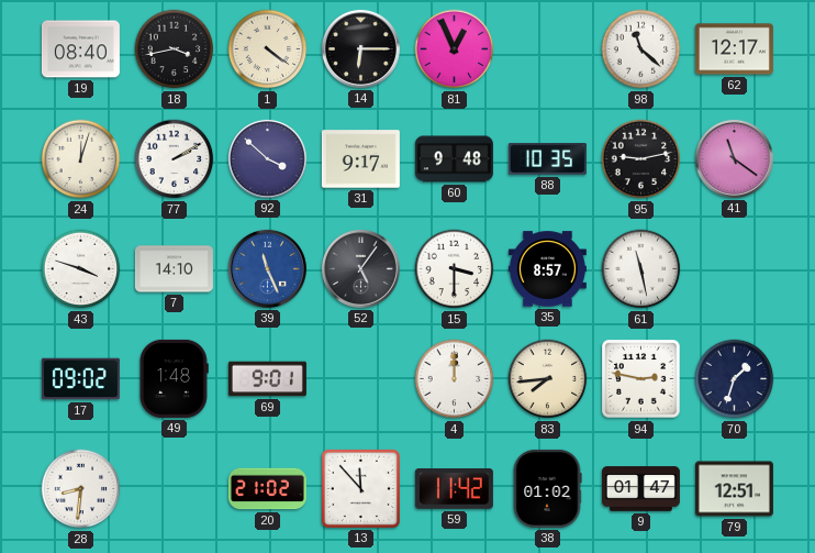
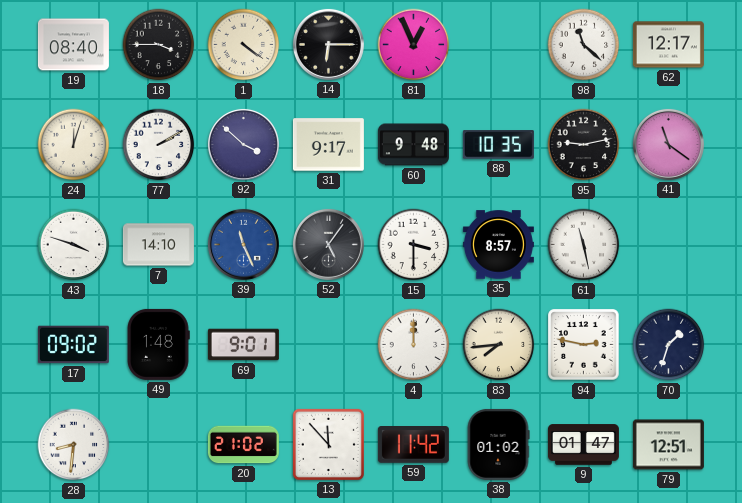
18: 3:43 -> 3:45
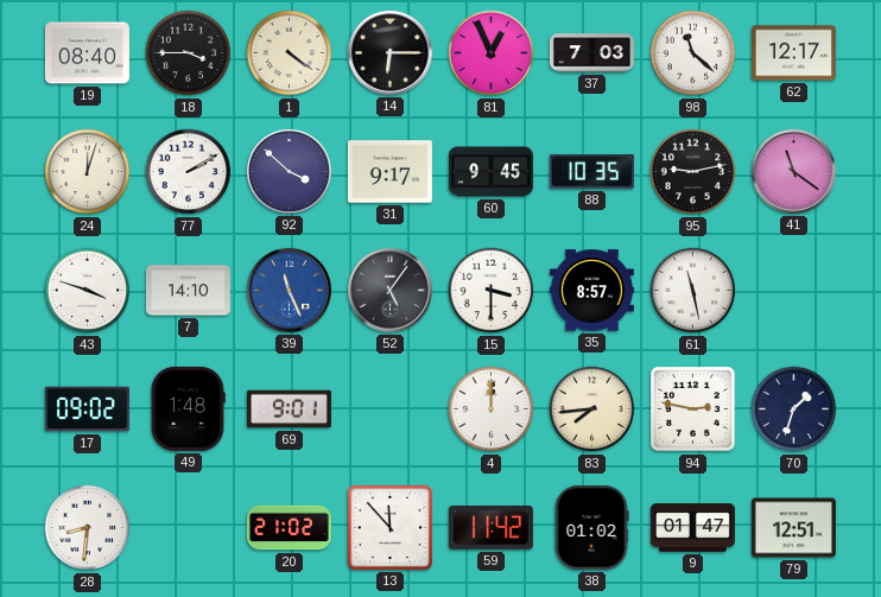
37: none -> 7:03
60: 9:48 -> 9:45
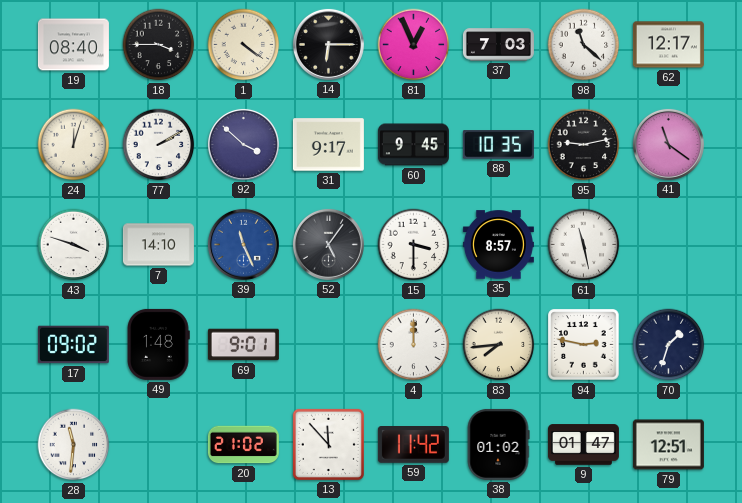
28: 8:31 -> 11:31
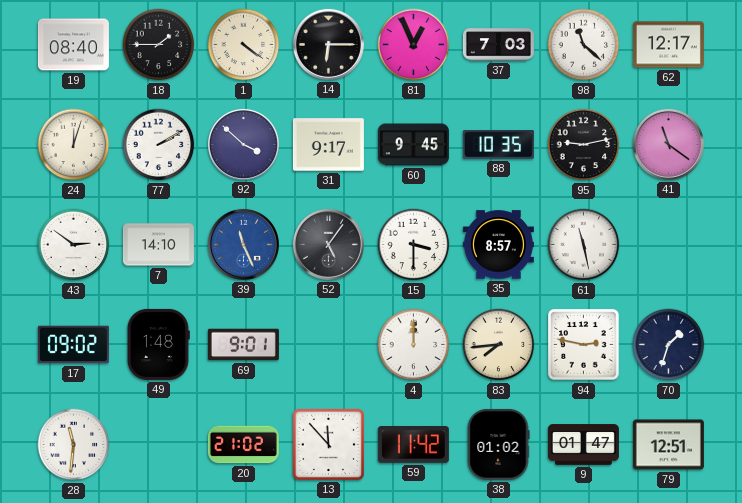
18: 3:45 -> 1:45
43: 3:48 -> 2:51
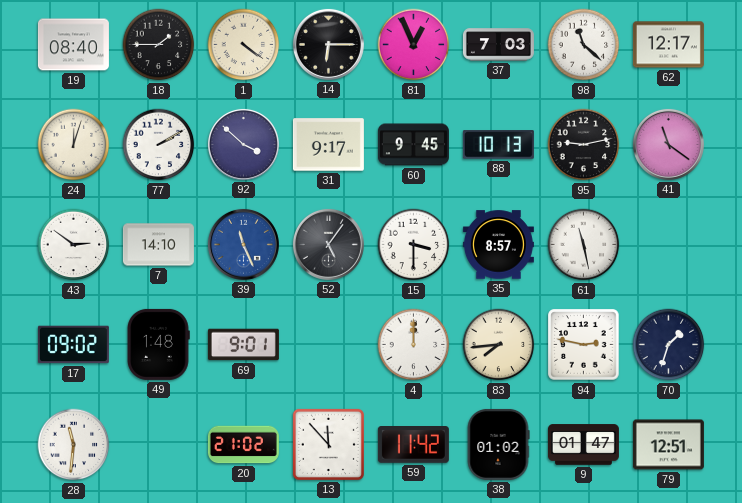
88: 10:35 -> 10:13
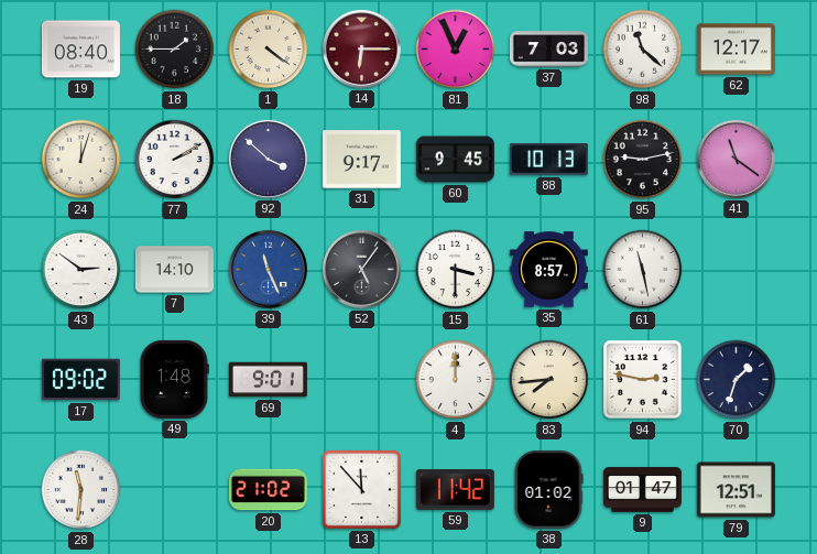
14 dial: black -> burgundy
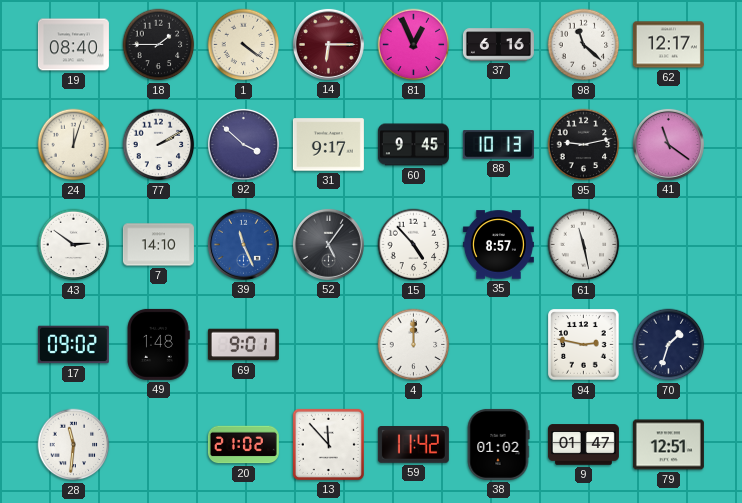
37: 7:03 -> 6:16
15: 3:30 -> 4:53
83: 7:44 -> none
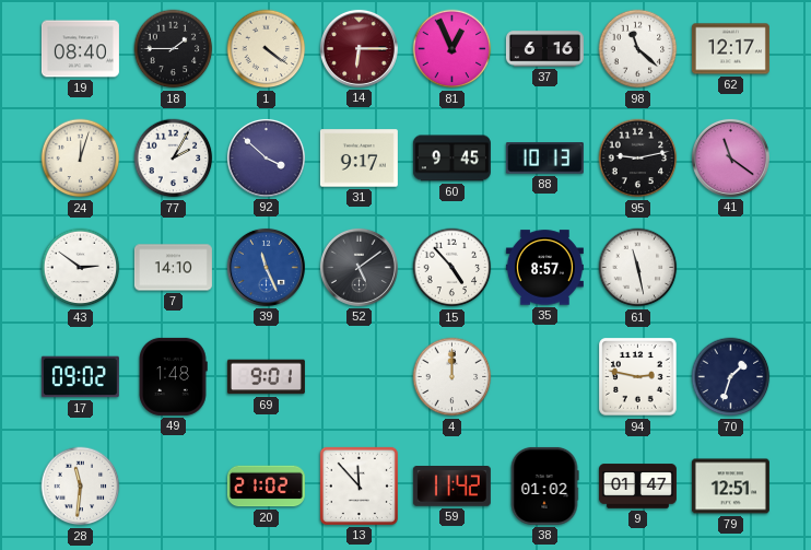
77: 2:10 -> 2:05
52: 5:06 -> 5:09
